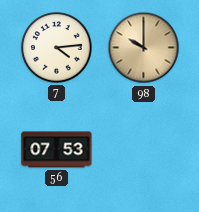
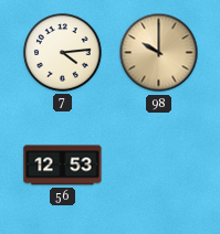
56: 07:53 -> 12:53
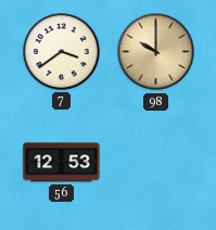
7: 4:14 -> 3:39
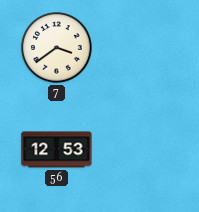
98: 10:00 -> none
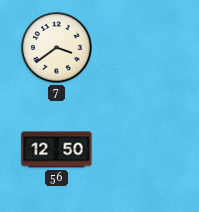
56: 12:53 -> 12:50
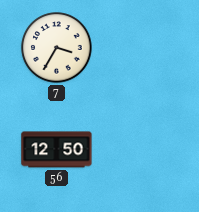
7: 3:39 -> 3:35
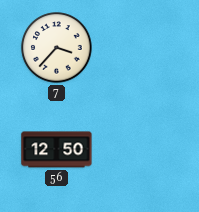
7: 3:35 -> 3:37
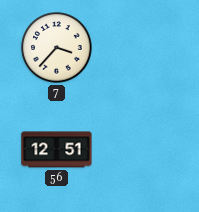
56: 12:50 -> 12:51
